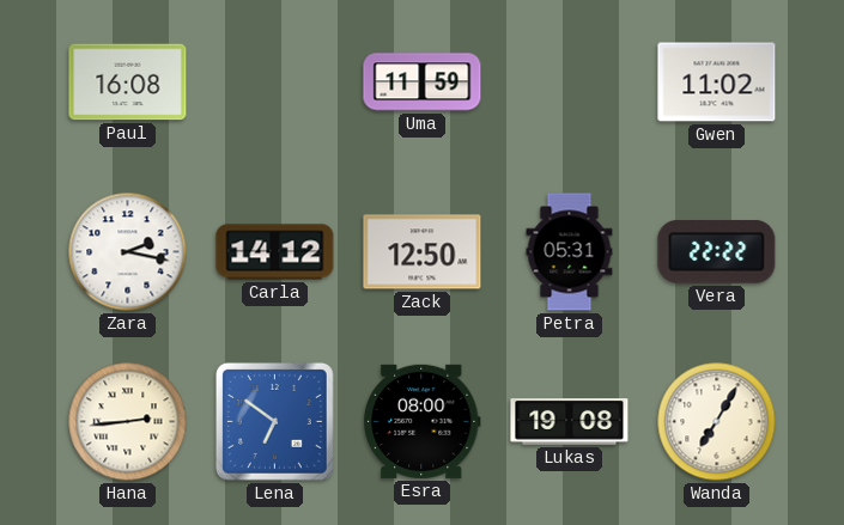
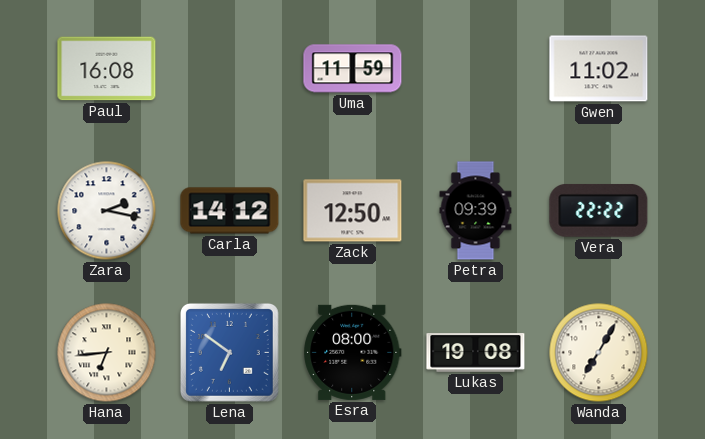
Petra: 05:31 -> 09:39
Hana: 2:44 -> 6:44
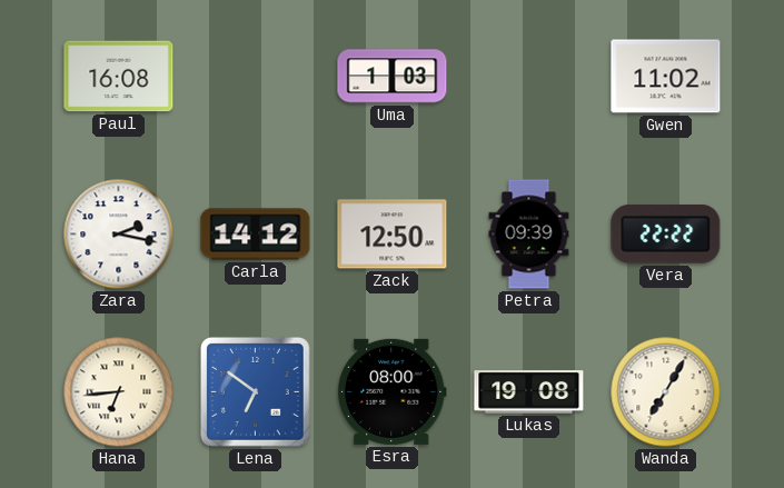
Uma: 11:59 -> 1:03
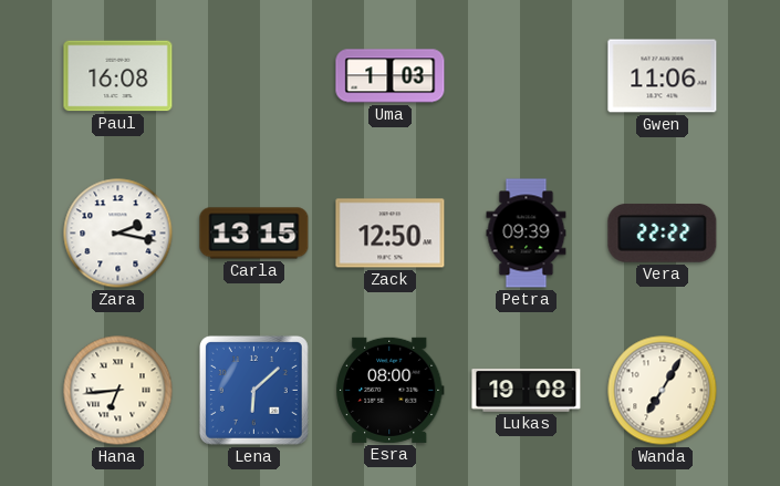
Gwen: 11:02 -> 11:06
Carla: 14:12 -> 13:15
Lena: 6:51 -> 6:08
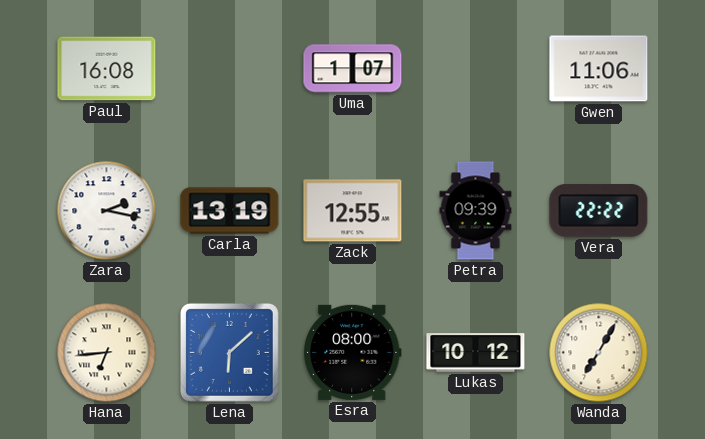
Uma: 1:03 -> 1:07
Carla: 13:15 -> 13:19
Zack: 12:50 -> 12:55
Lukas: 19:08 -> 10:12
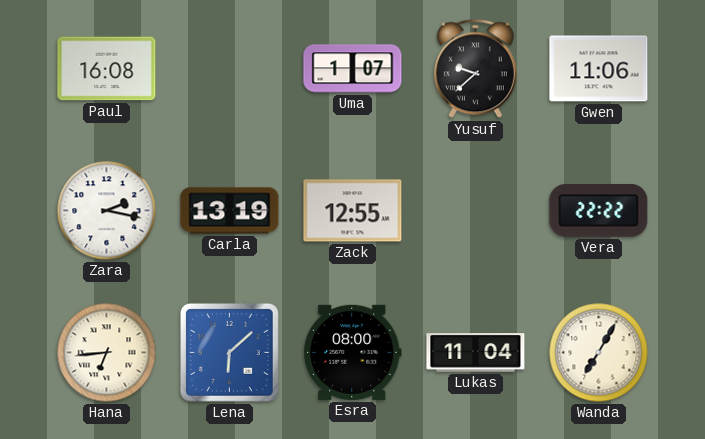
Yusuf: none -> 9:38
Petra: 09:39 -> none
Lukas: 10:12 -> 11:04
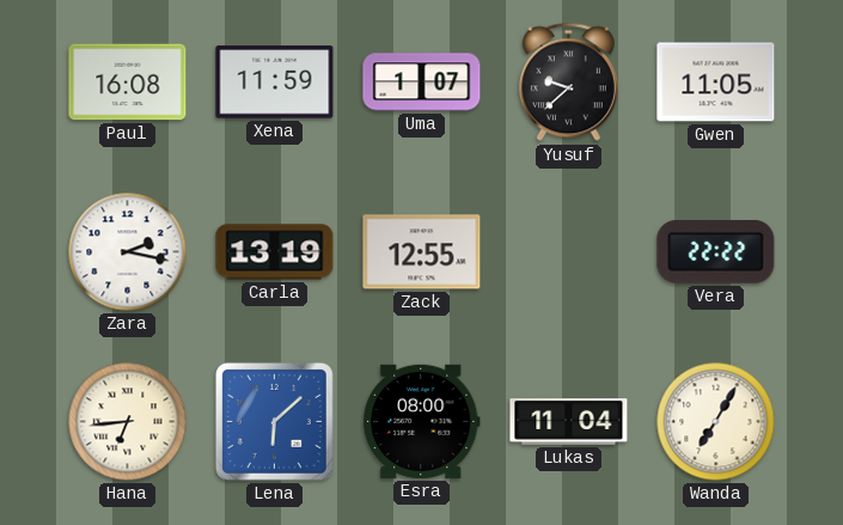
Xena: none -> 11:59
Gwen: 11:06 -> 11:05
